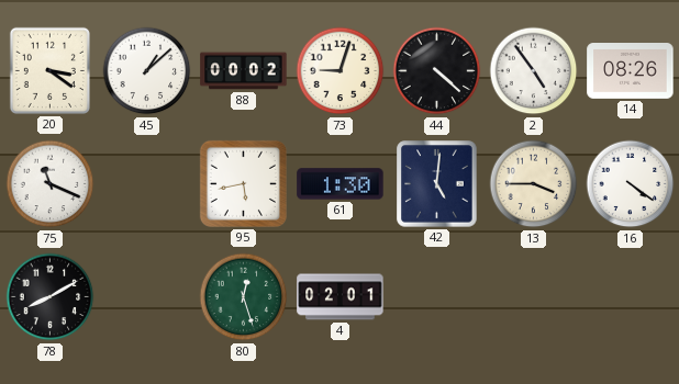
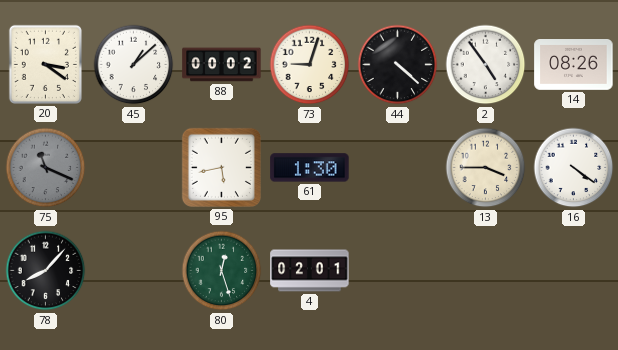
75 dial: white -> grey
42: 5:01 -> none
78: 8:10 -> 8:07
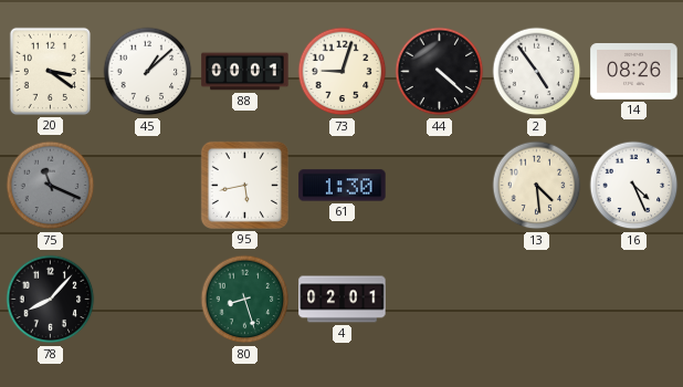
88: 00:02 -> 00:01
13: 3:45 -> 4:29
16: 4:21 -> 4:26
80: 12:27 -> 8:27
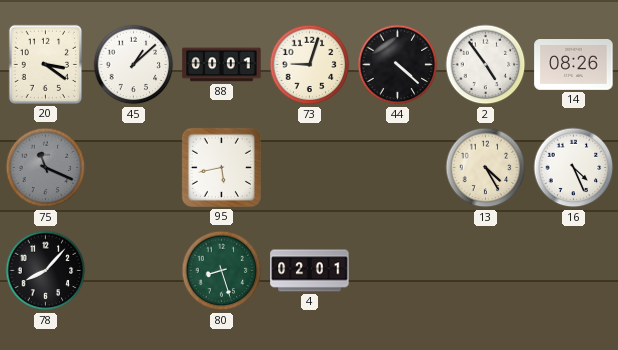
61: 1:30 -> none
13: 4:29 -> 4:25
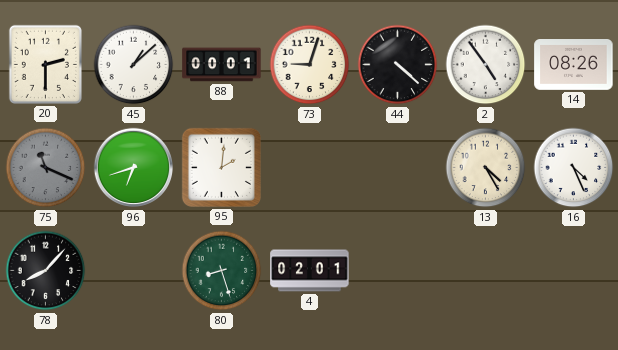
20: 3:21 -> 2:30
96: none -> 6:42
95: 5:43 -> 2:01
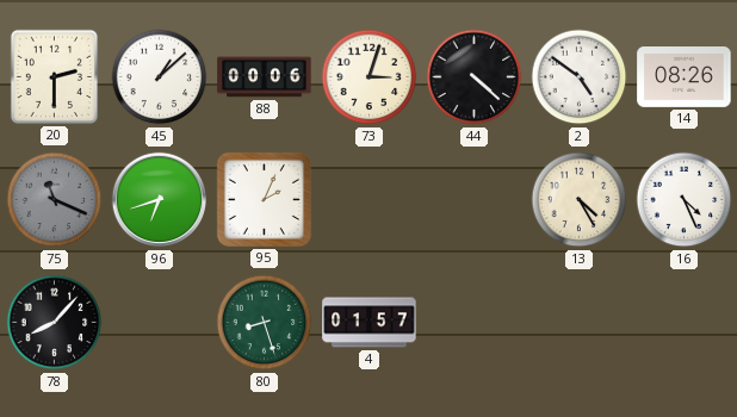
88: 00:01 -> 00:06
73: 9:03 -> 3:03
2: 4:54 -> 4:51
95: 2:01 -> 2:04
4: 02:01 -> 01:57
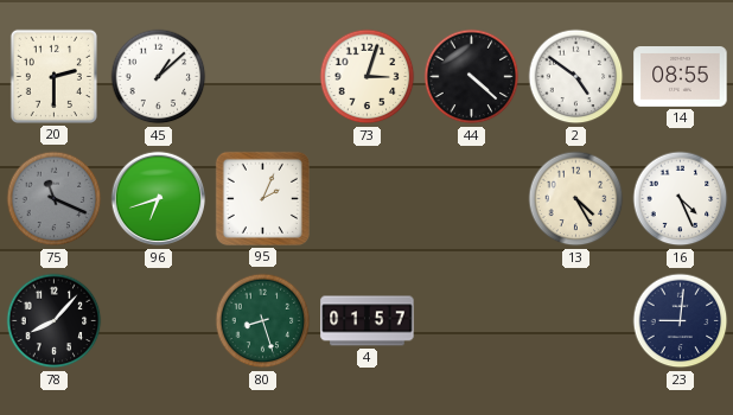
88: 00:06 -> none
14: 08:26 -> 08:55
23: none -> 9:01
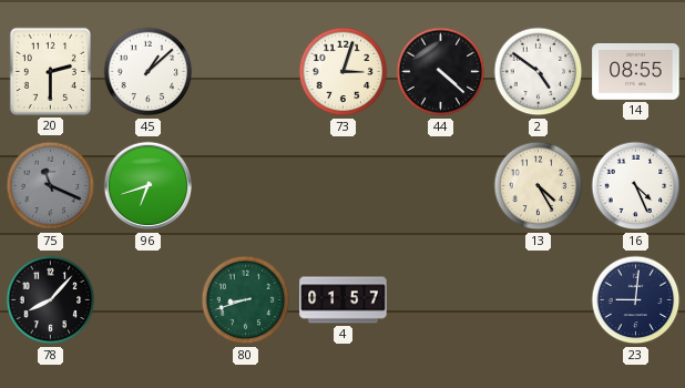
95: 2:04 -> none
80: 8:27 -> 8:42
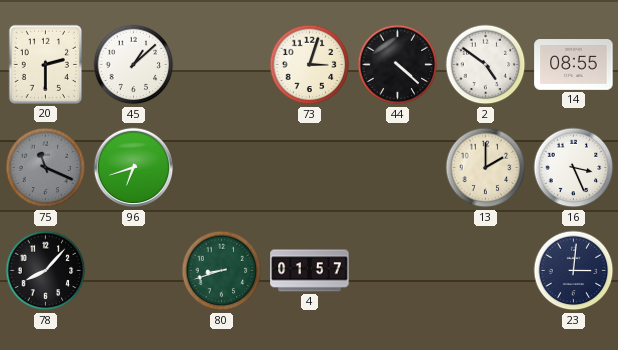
13: 4:25 -> 2:00
16: 4:26 -> 3:26
23: 9:01 -> 3:01
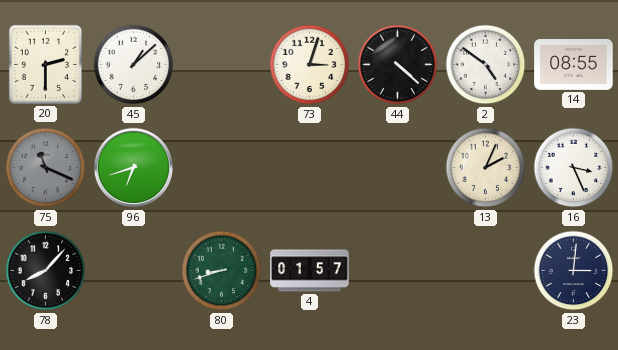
13: 2:00 -> 2:04
